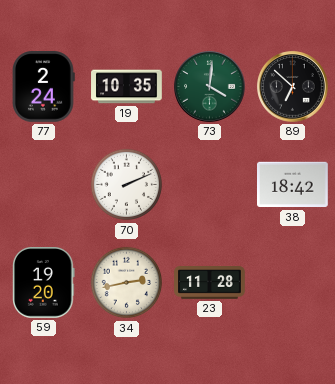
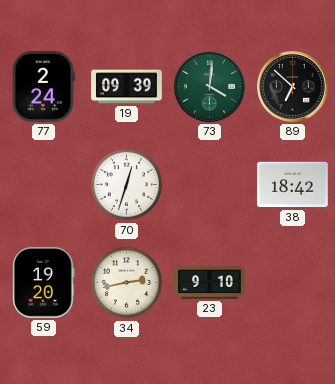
19: 10:35 -> 09:39
70: 2:11 -> 12:33
23: 11:28 -> 9:10
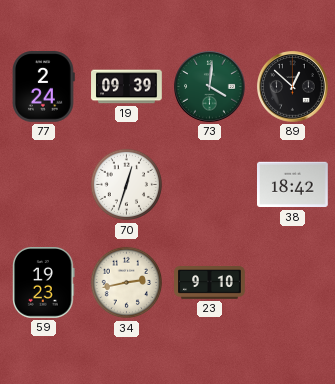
89: 6:52 -> 12:52
59: 19:20 -> 19:23
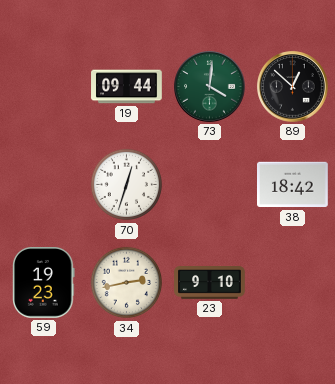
77: 2:24 -> none
19: 09:39 -> 09:44
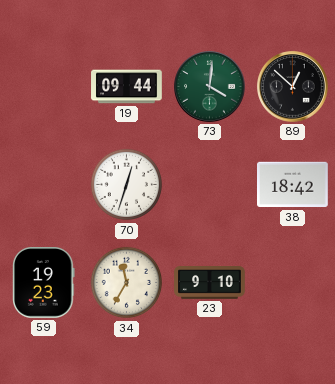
34: 2:43 -> 11:35
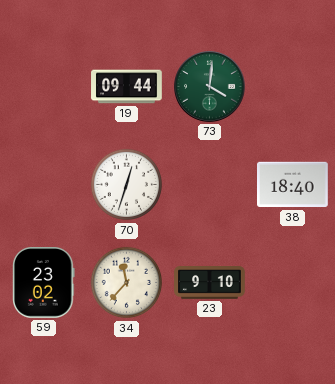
89: 12:52 -> none
38: 18:42 -> 18:40
59: 19:23 -> 23:02
34: 11:35 -> 11:37
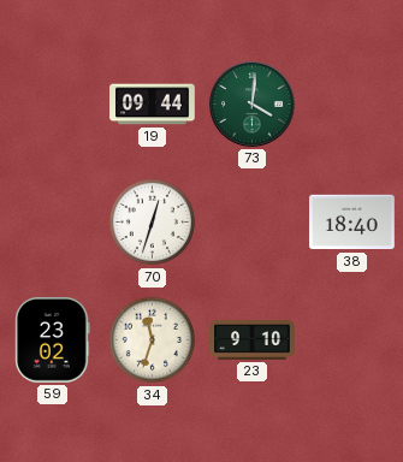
34: 11:37 -> 11:33
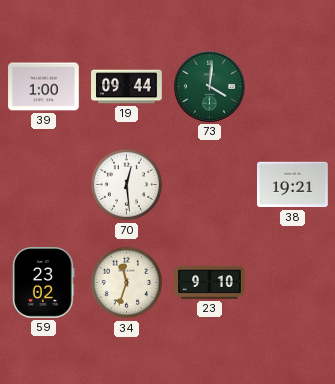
39: none -> 1:00
70: 12:33 -> 12:29
38: 18:40 -> 19:21
